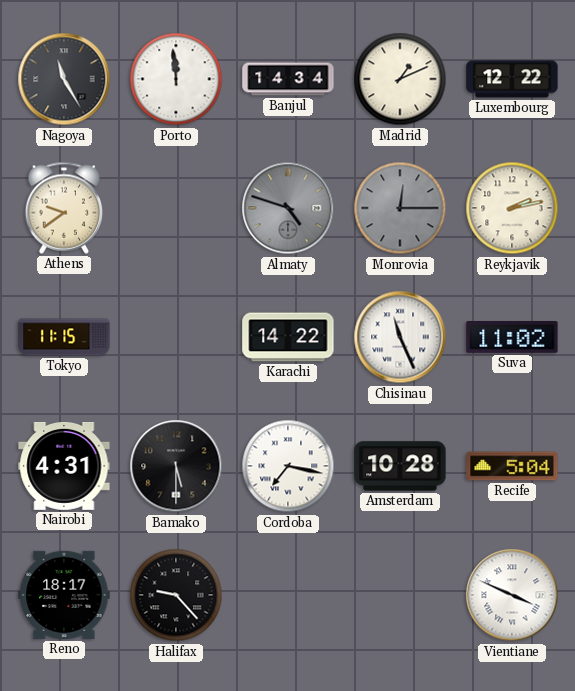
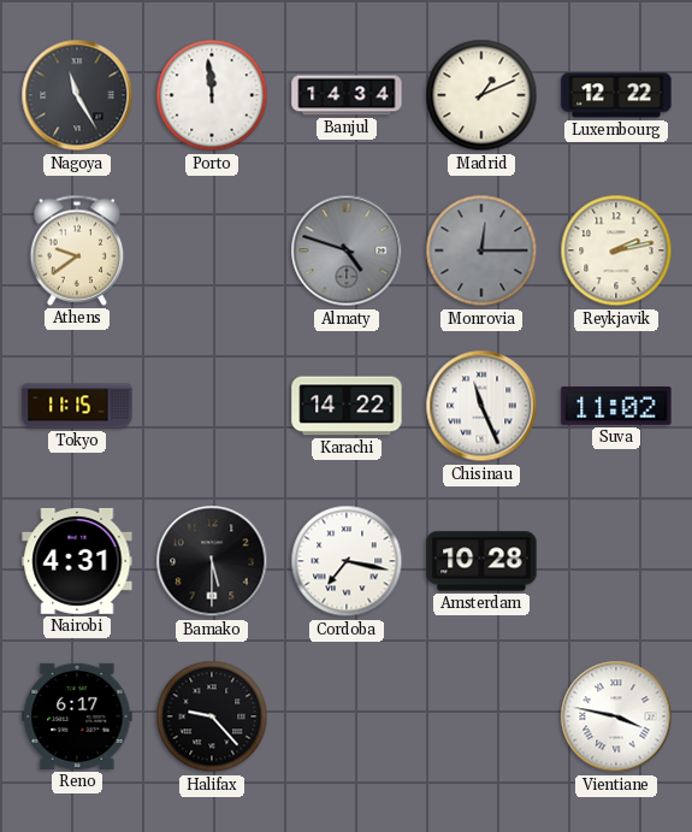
Recife: 5:04 -> none
Reno: 18:17 -> 6:17
Vientiane: 3:49 -> 3:47
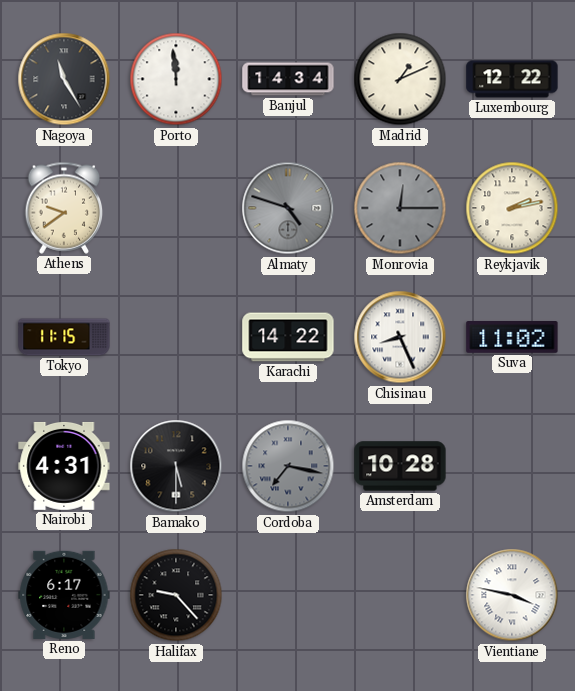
Chisinau: 11:26 -> 8:26
Cordoba dial: white -> grey
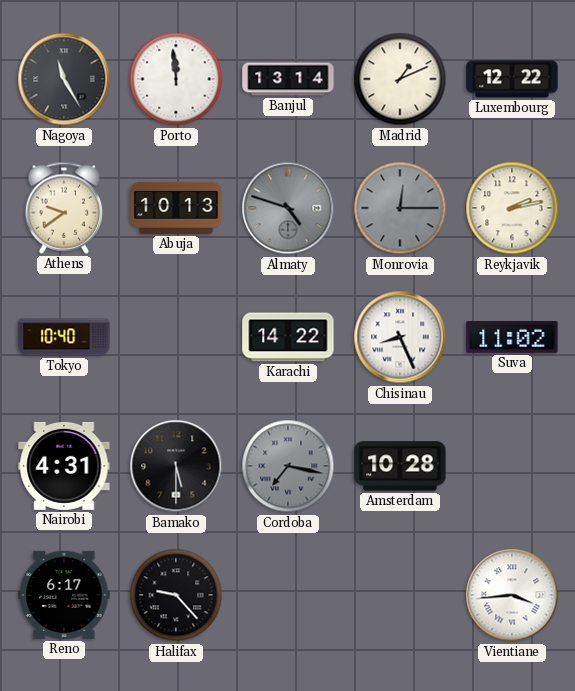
Banjul: 14:34 -> 13:14
Abuja: none -> 10:13
Tokyo: 11:15 -> 10:40
Vientiane: 3:47 -> 3:44
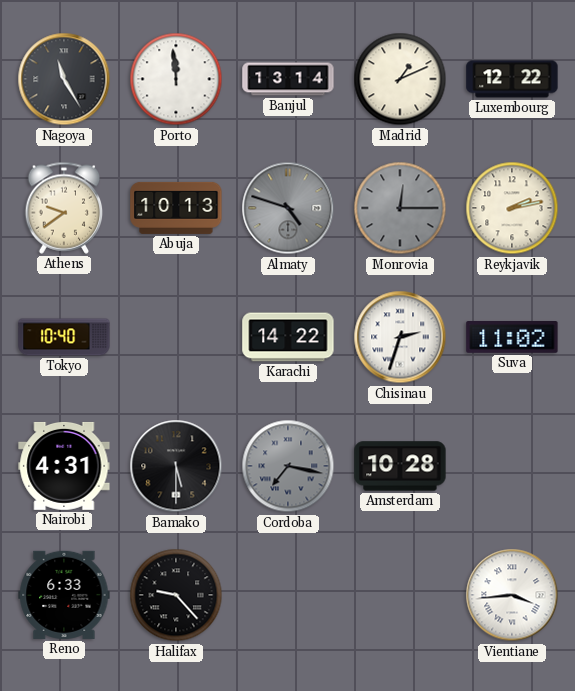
Chisinau: 8:26 -> 2:33
Reno: 6:17 -> 6:33
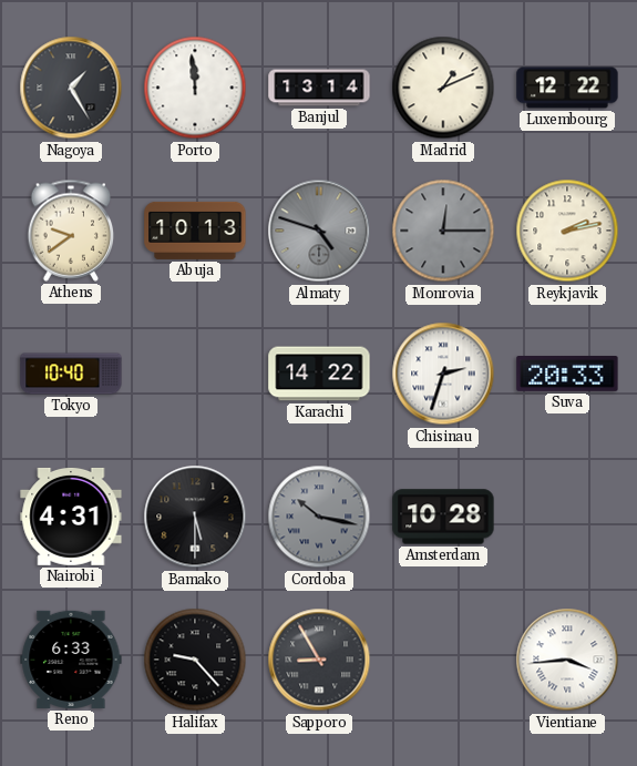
Nagoya: 11:25 -> 1:25
Suva: 11:02 -> 20:33
Cordoba: 7:17 -> 10:17
Sapporo: none -> 8:55
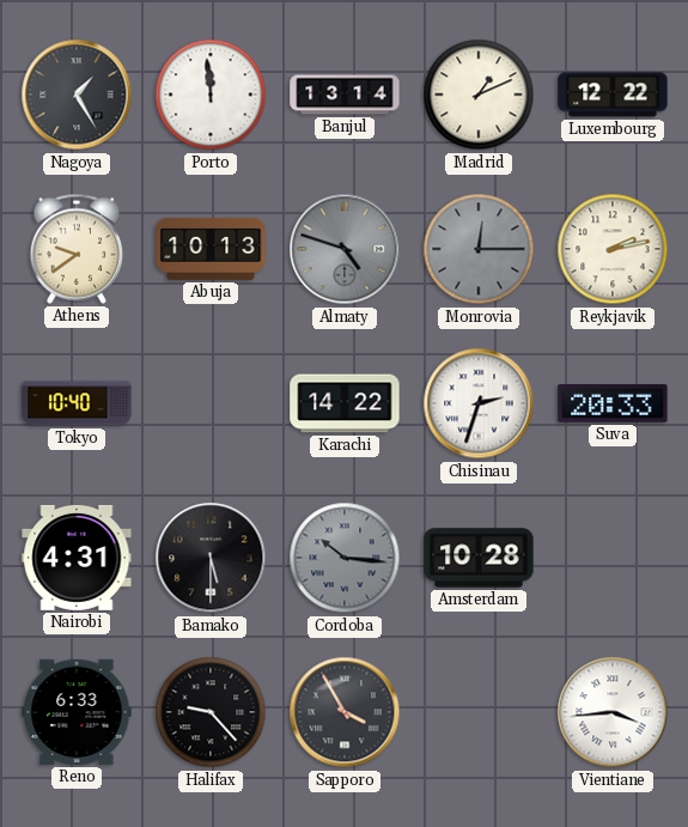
Cordoba: 10:17 -> 10:16
Sapporo: 8:55 -> 3:55
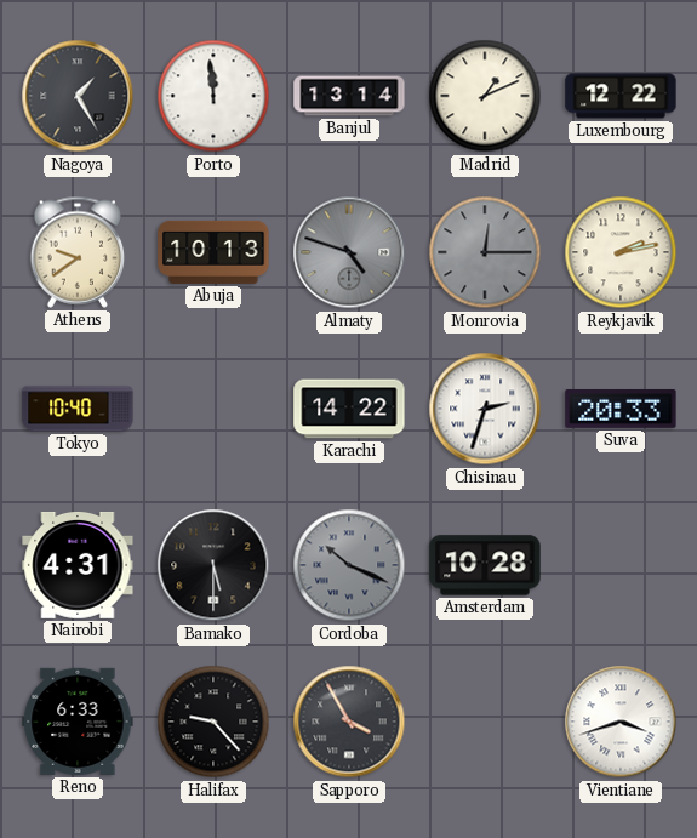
Cordoba: 10:16 -> 10:19
Vientiane: 3:44 -> 3:42
